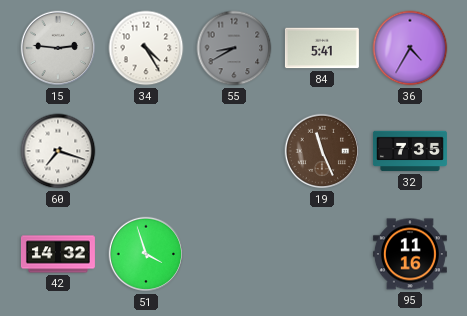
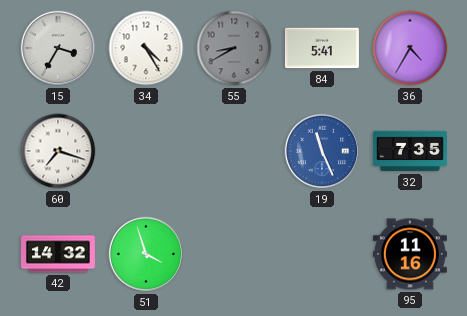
15: 2:46 -> 3:35
19 dial: brown -> blue
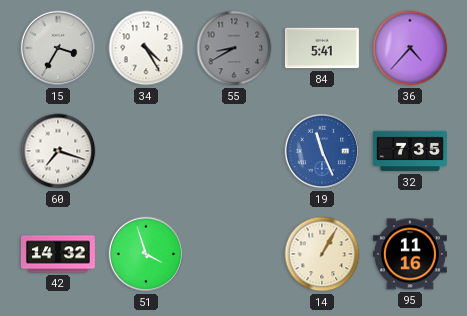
36: 4:35 -> 4:37
14: none -> 1:05
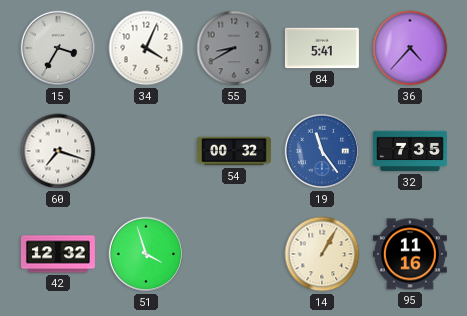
34: 4:25 -> 4:04
54: none -> 00:32
19: 11:26 -> 11:24
42: 14:32 -> 12:32
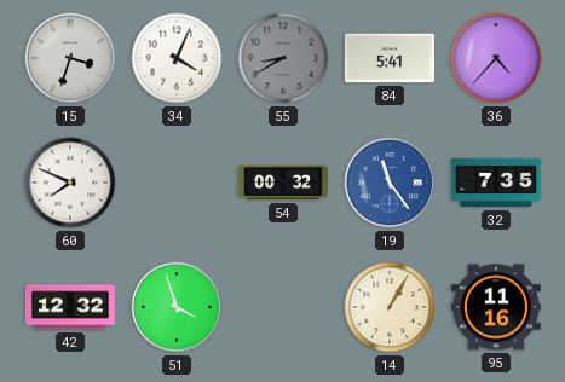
15: 3:35 -> 3:33
60: 7:18 -> 7:49
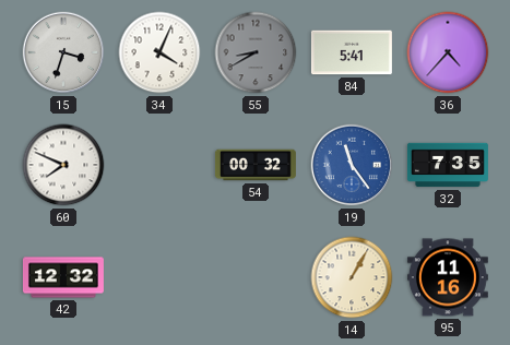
51: 3:57 -> none
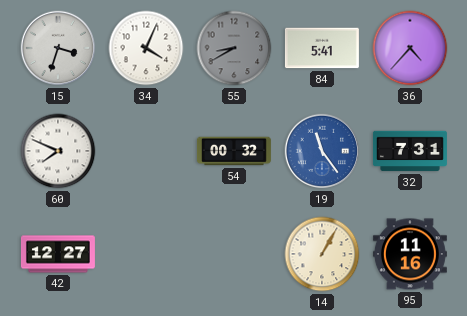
32: 7:35 -> 7:31
42: 12:32 -> 12:27
